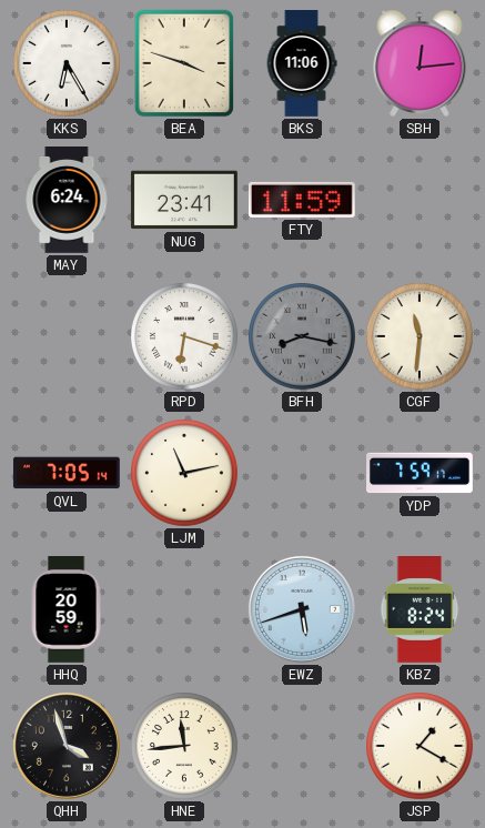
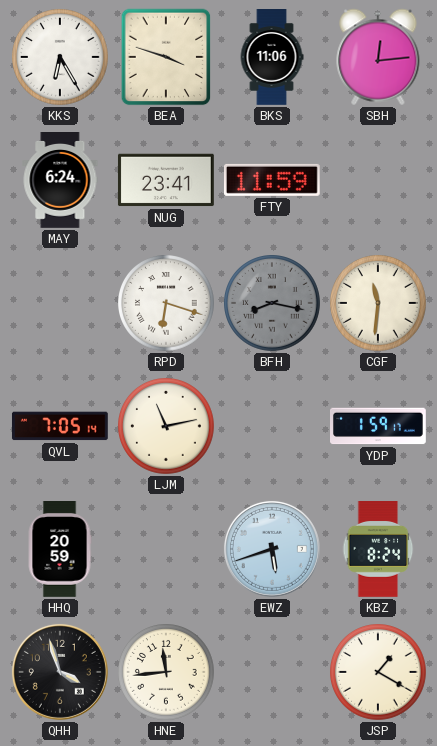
YDP: 7:59 -> 1:59
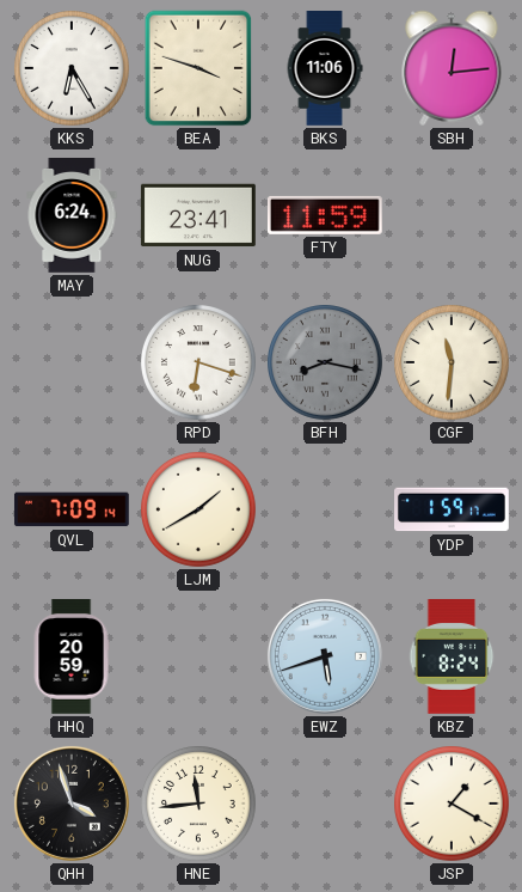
QVL: 7:05 -> 7:09
LJM: 11:13 -> 1:40
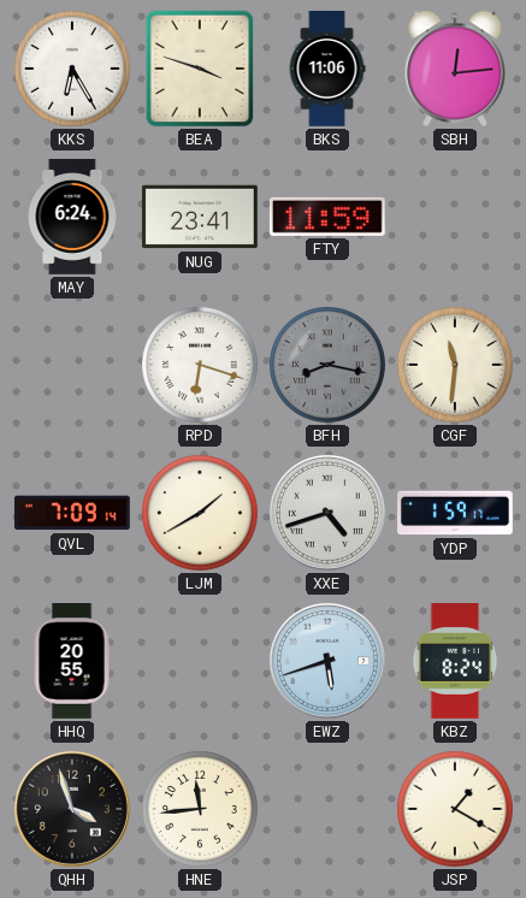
XXE: none -> 4:42
HHQ: 20:59 -> 20:55
